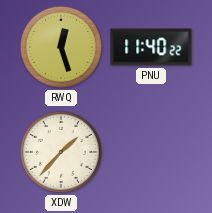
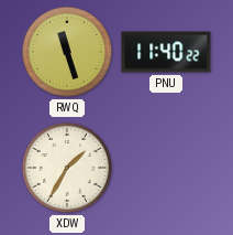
RWQ: 12:27 -> 11:27
XDW: 1:37 -> 1:35
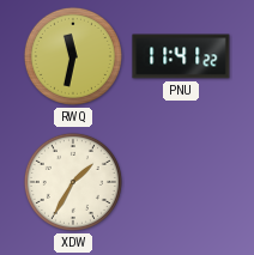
RWQ: 11:27 -> 11:32
PNU: 11:40 -> 11:41
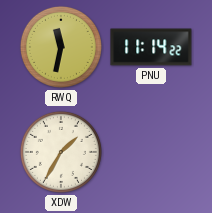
PNU: 11:41 -> 11:14
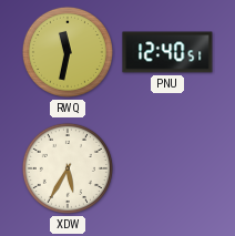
PNU: 11:14 -> 12:40
XDW: 1:35 -> 5:35
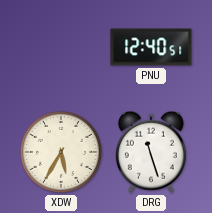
RWQ: 11:32 -> none
DRG: none -> 11:27
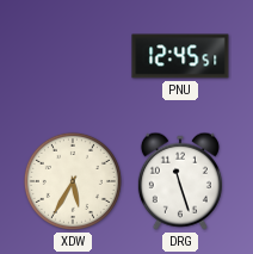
PNU: 12:40 -> 12:45
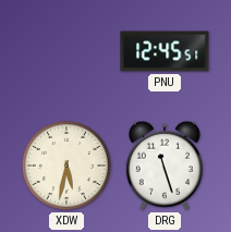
XDW: 5:35 -> 5:32
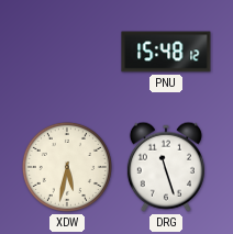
PNU: 12:45 -> 15:48
